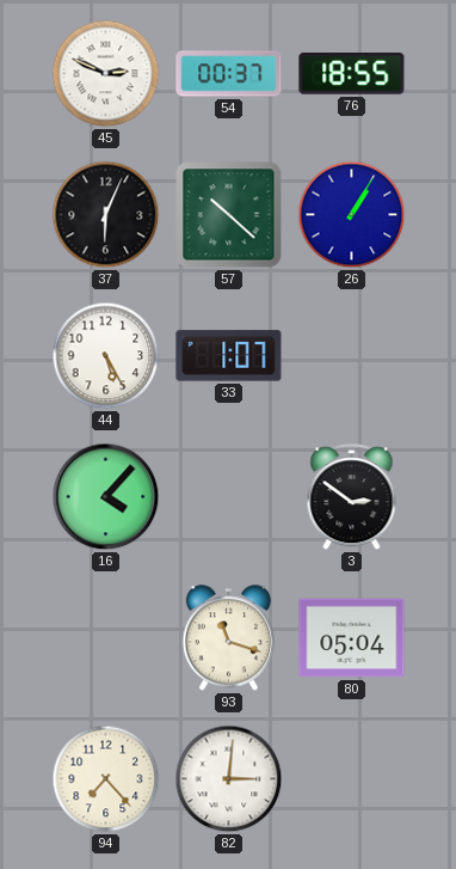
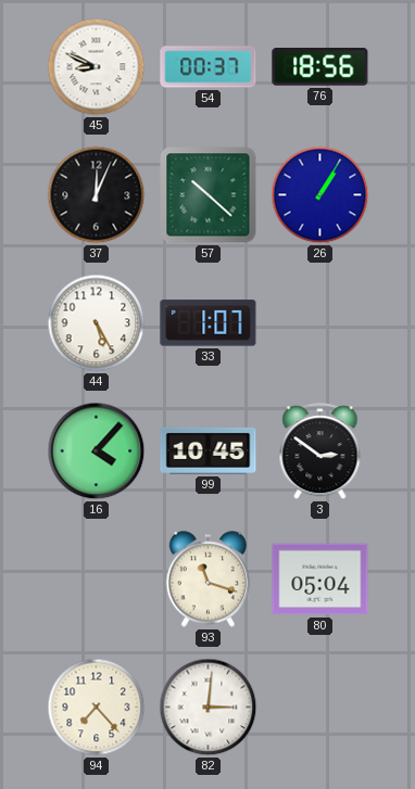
45: 2:49 -> 8:49
76: 18:55 -> 18:56
37: 6:04 -> 12:04
99: none -> 10:45
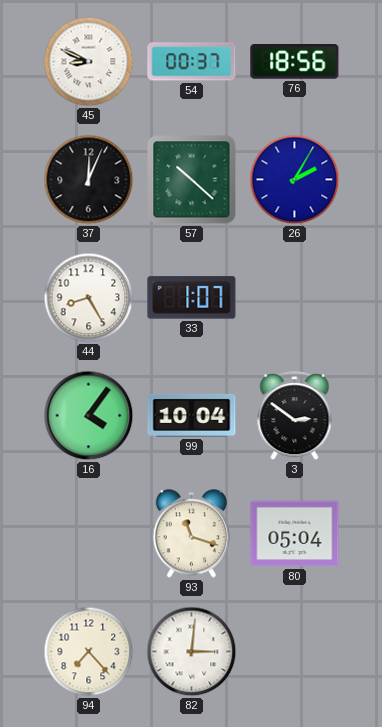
26: 1:05 -> 2:05
44: 5:25 -> 8:25
16: 4:07 -> 4:06
99: 10:45 -> 10:04
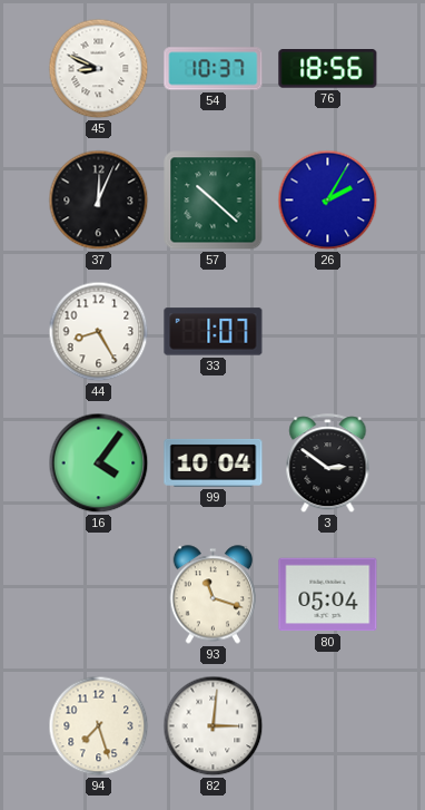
54: 00:37 -> 10:37
94: 7:23 -> 7:27
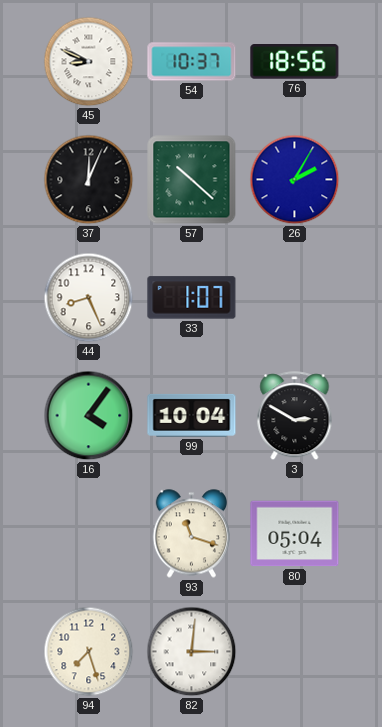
44: 8:25 -> 8:26
3: 2:51 -> 2:50
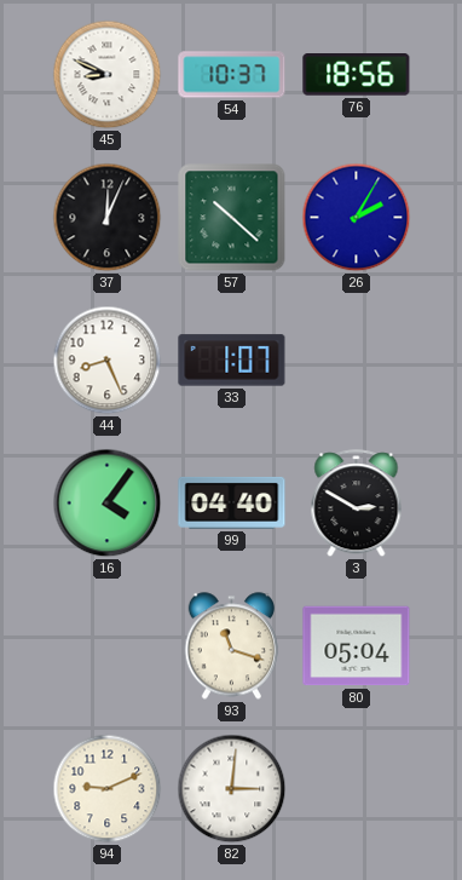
99: 10:04 -> 04:40
94: 7:27 -> 9:11
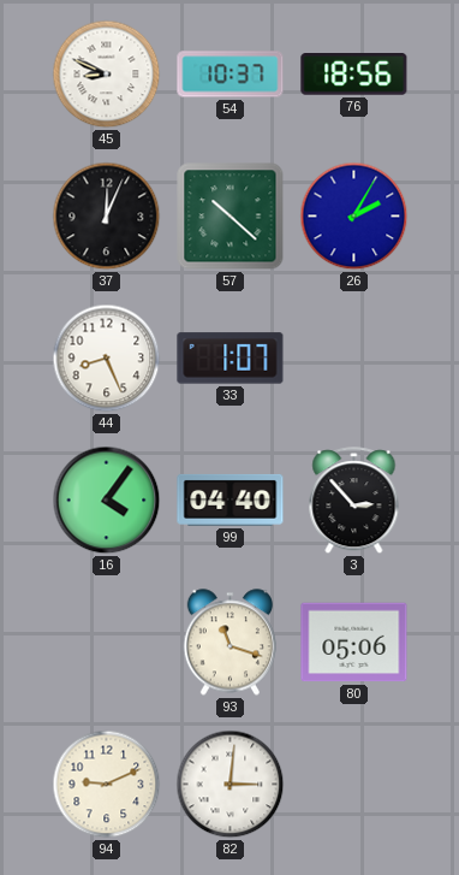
3: 2:50 -> 2:53
80: 05:04 -> 05:06
